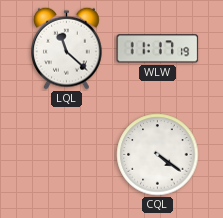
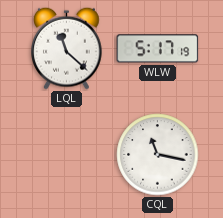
WLW: 11:17 -> 5:17
CQL: 4:21 -> 11:17
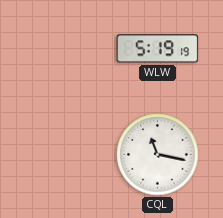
LQL: 11:22 -> none
WLW: 5:17 -> 5:19
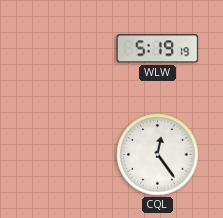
CQL: 11:17 -> 12:24
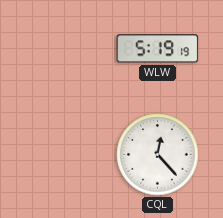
CQL: 12:24 -> 12:23
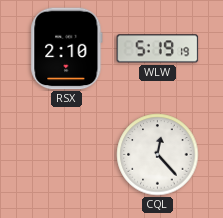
RSX: none -> 2:10
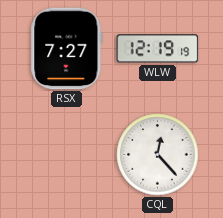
RSX: 2:10 -> 7:27
WLW: 5:19 -> 12:19
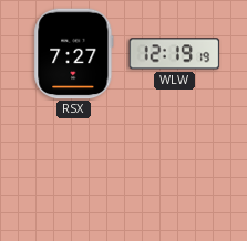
CQL: 12:23 -> none
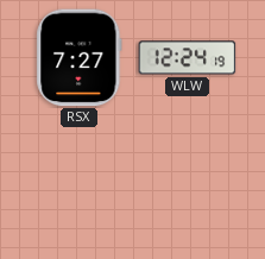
WLW: 12:19 -> 12:24
